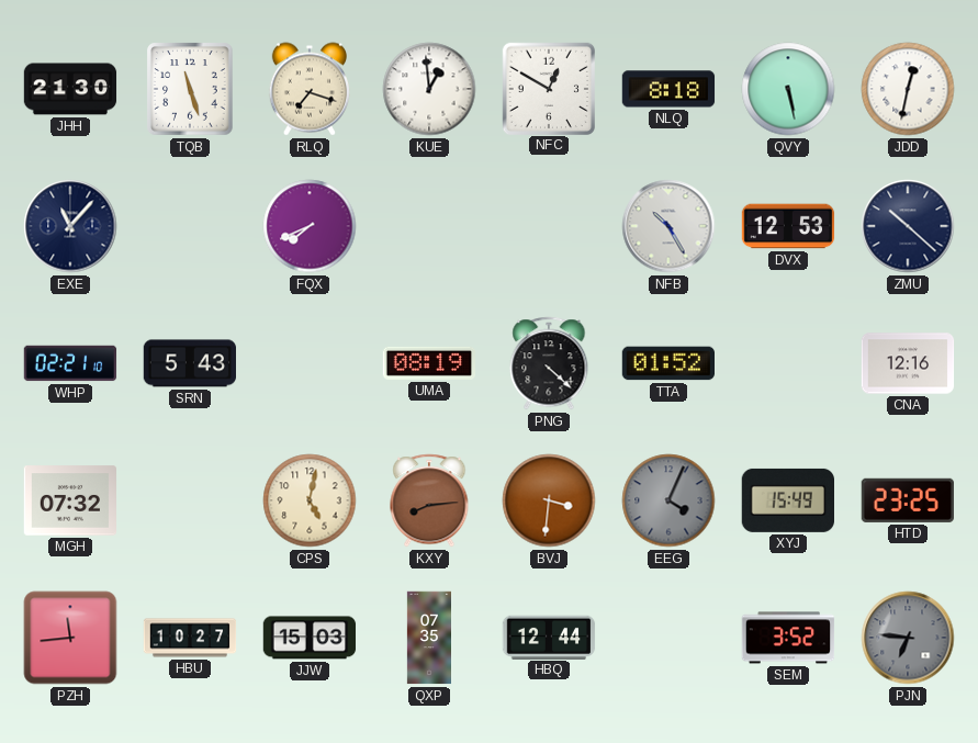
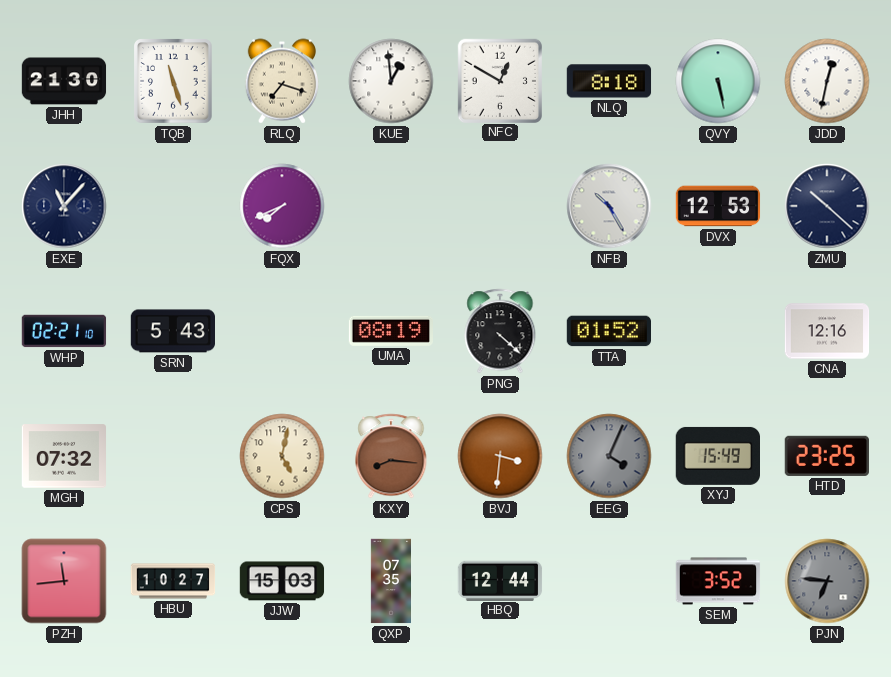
KXY: 8:14 -> 8:16
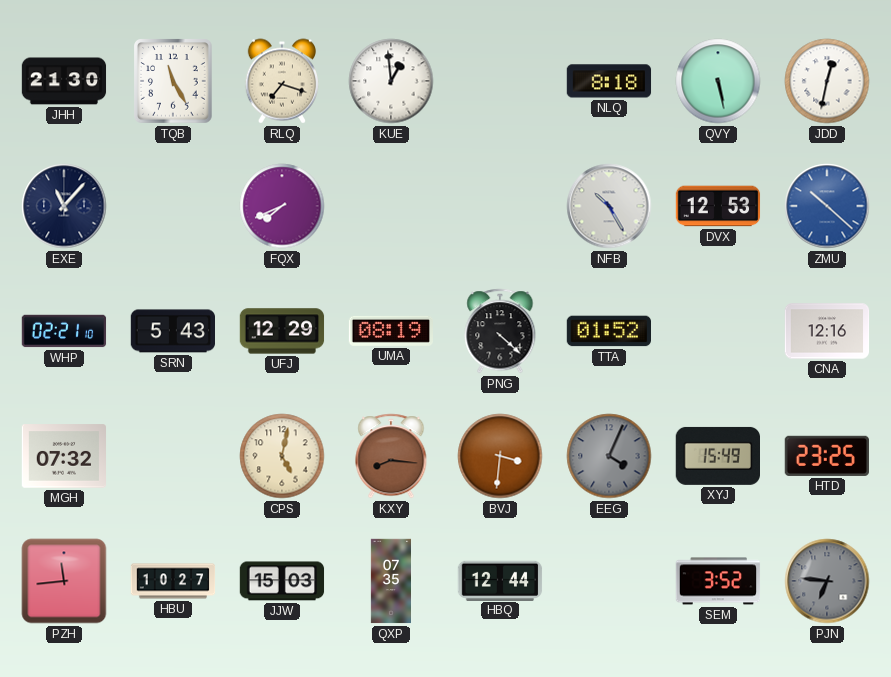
TQB: 11:27 -> 11:25
NFC: 12:50 -> none
ZMU dial: navy -> blue
UFJ: none -> 12:29
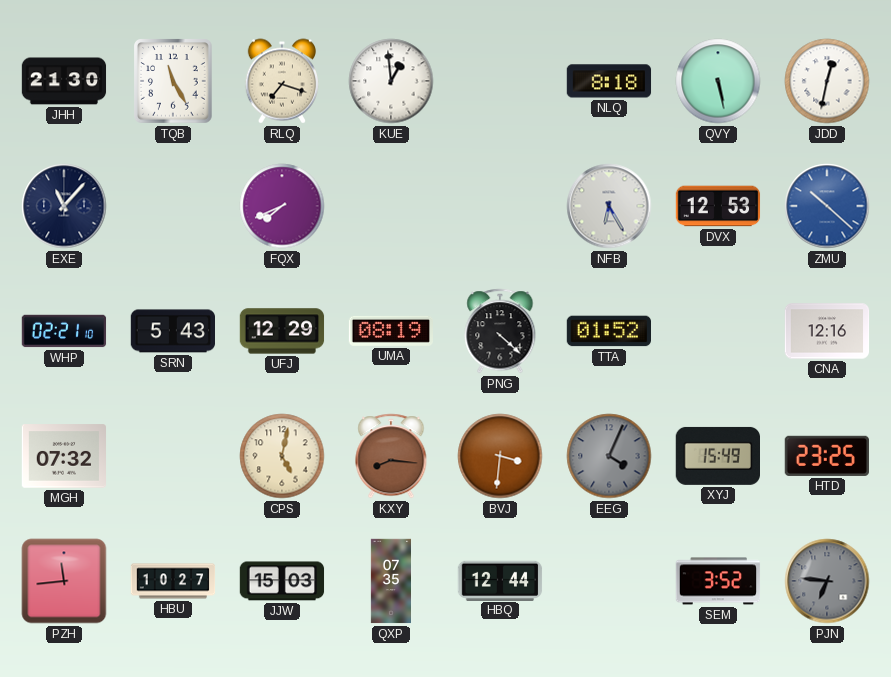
NFB: 10:25 -> 6:25
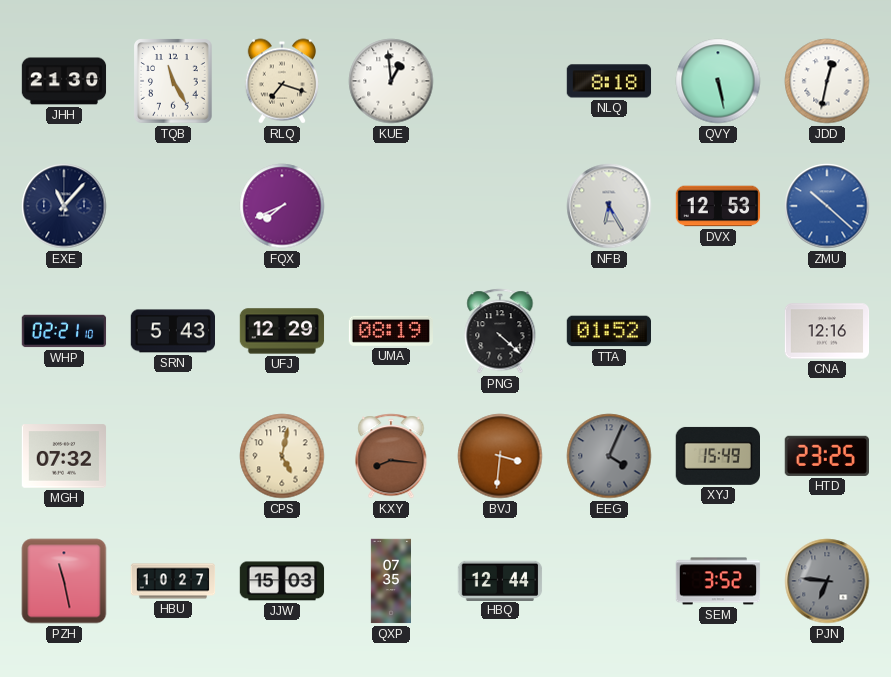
PZH: 11:44 -> 11:28
